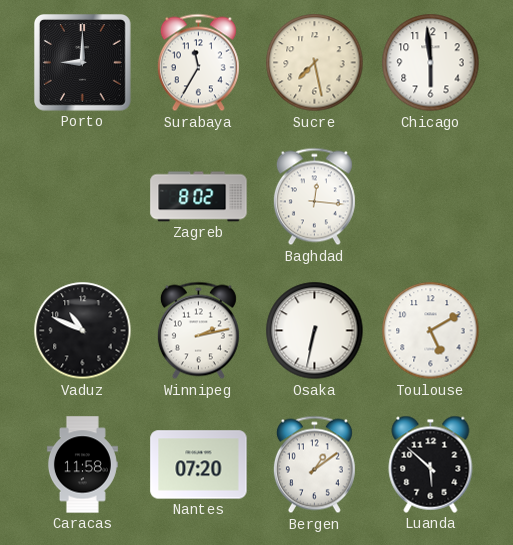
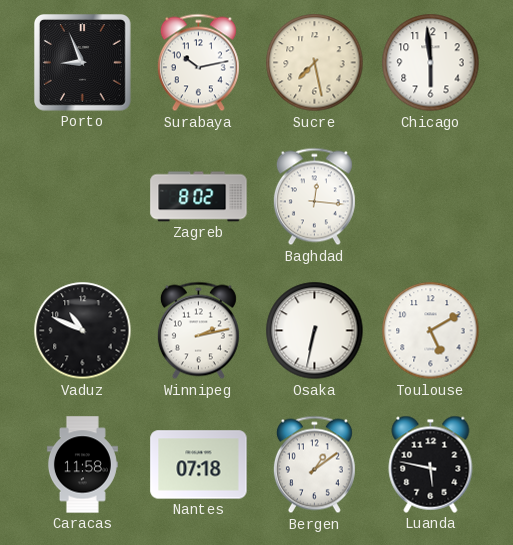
Porto: 9:00 -> 8:56
Surabaya: 11:35 -> 10:13
Nantes: 07:20 -> 07:18
Luanda: 5:52 -> 5:47
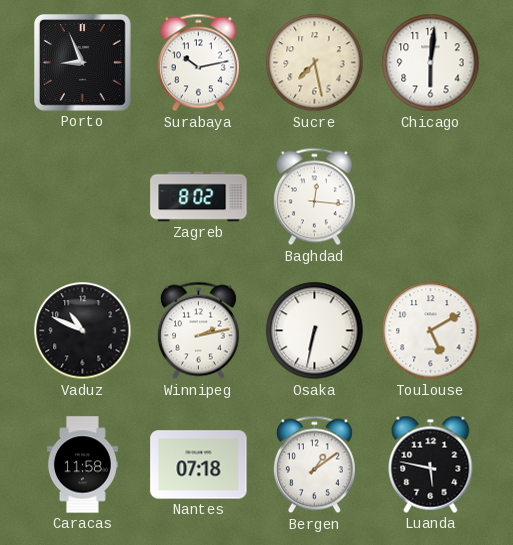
Chicago: 5:59 -> 6:01
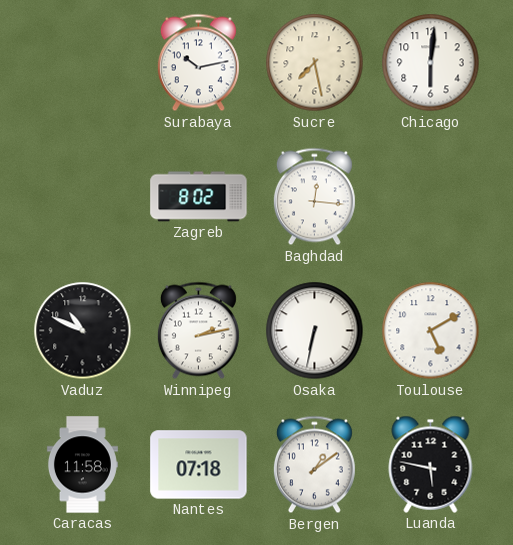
Porto: 8:56 -> none
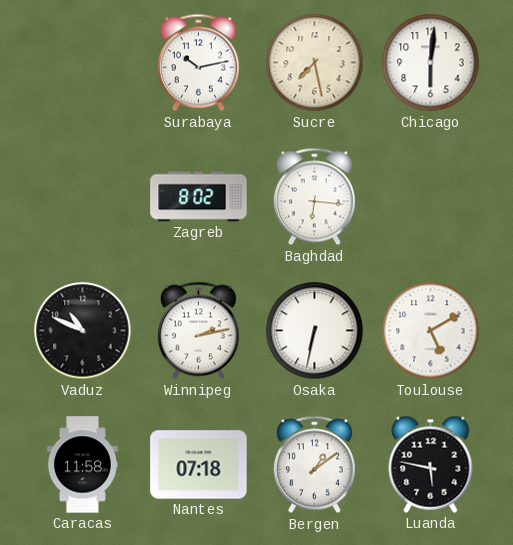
Baghdad: 12:16 -> 6:16
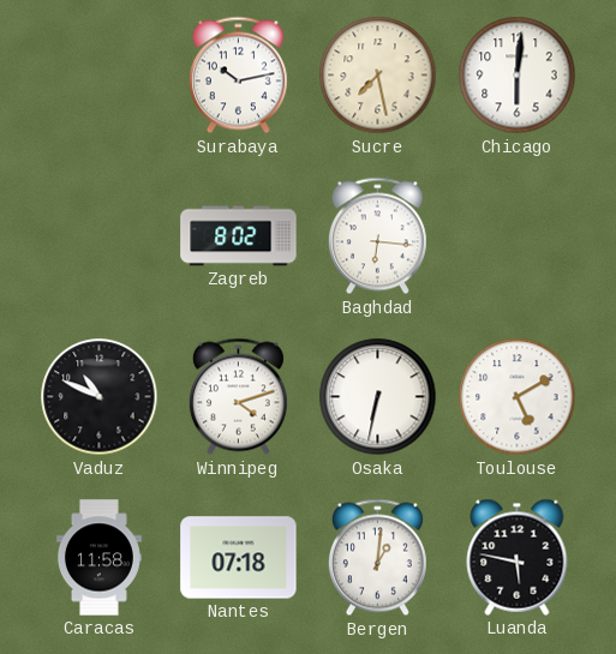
Winnipeg: 2:13 -> 4:12
Bergen: 1:09 -> 1:01
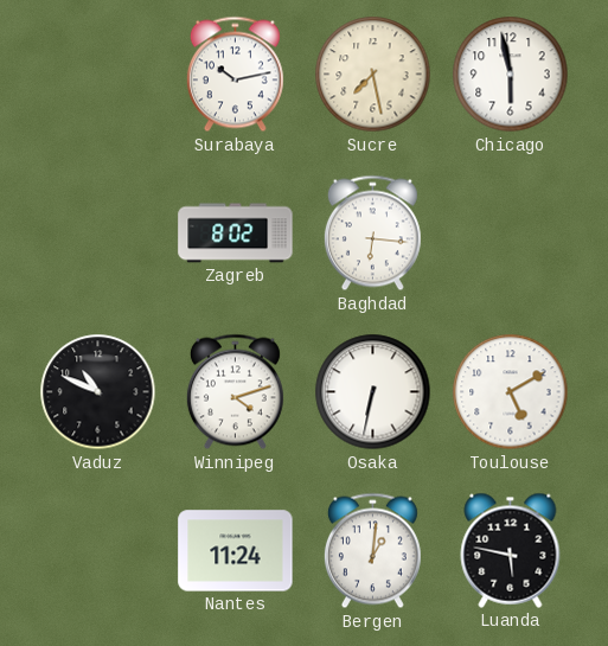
Chicago: 6:01 -> 5:58
Caracas: 11:58 -> none
Nantes: 07:18 -> 11:24
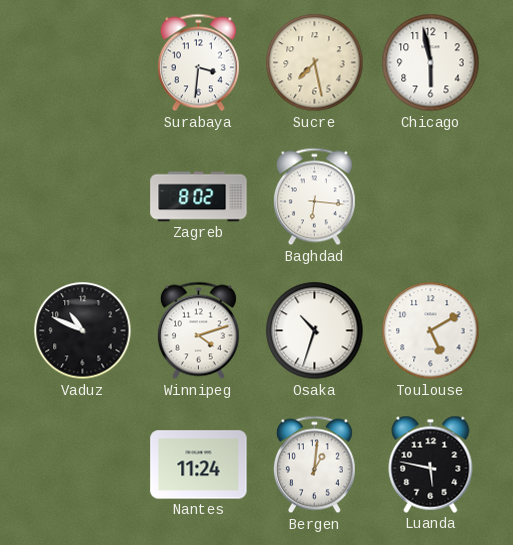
Surabaya: 10:13 -> 3:31
Osaka: 6:32 -> 10:33
